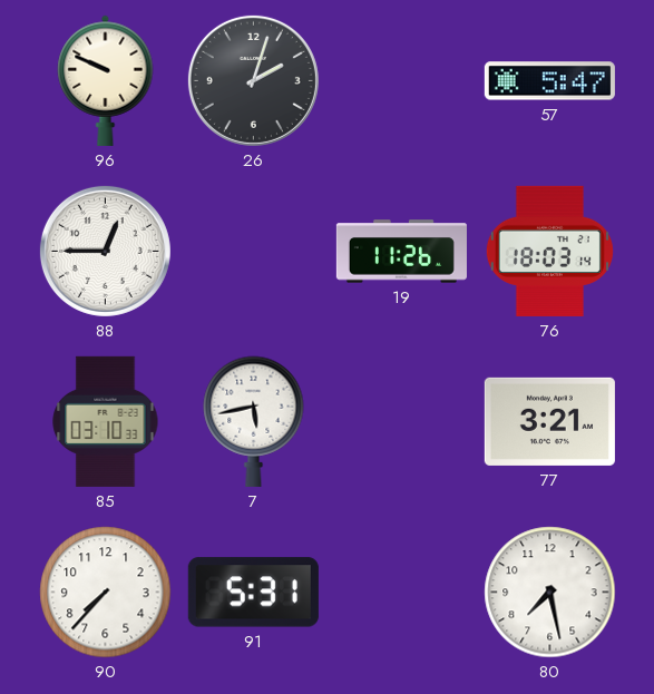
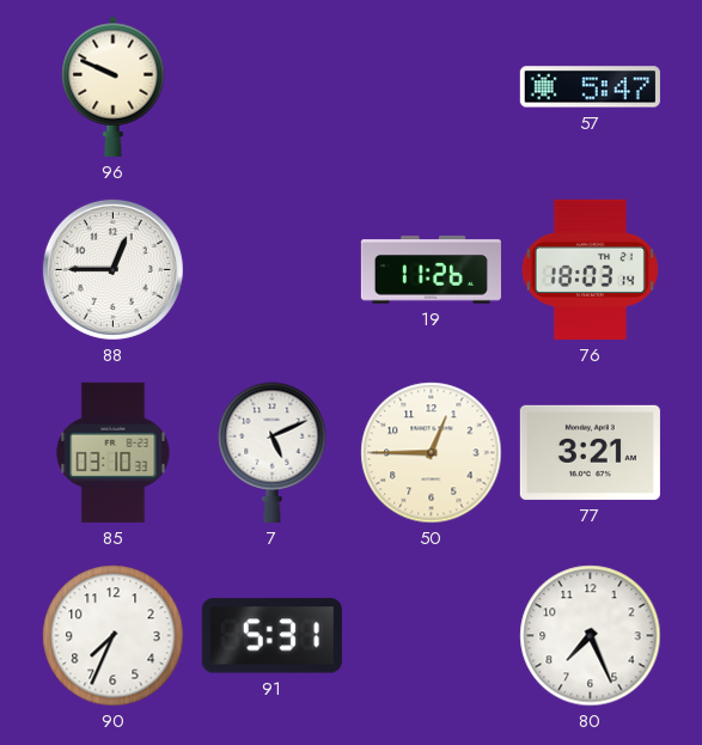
26: 2:03 -> none
7: 5:43 -> 5:11
50: none -> 12:45
90: 7:37 -> 7:34
80: 7:28 -> 7:26
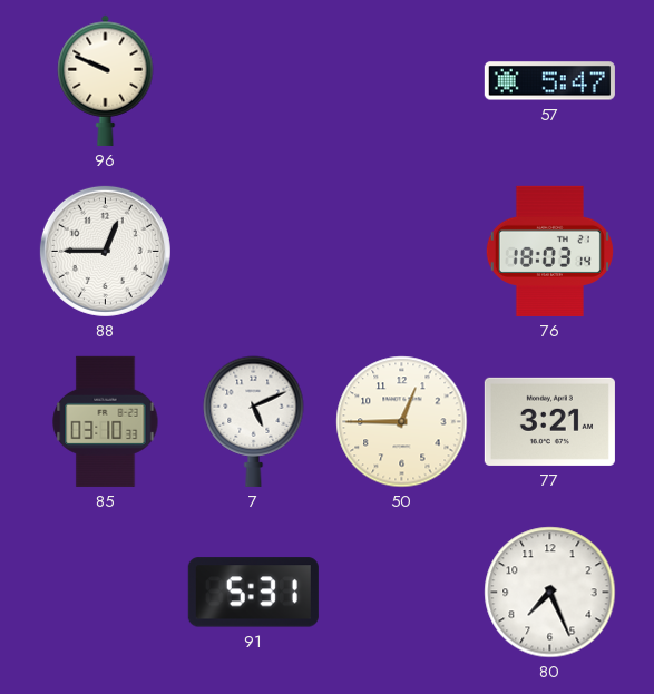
19: 11:26 -> none
90: 7:34 -> none
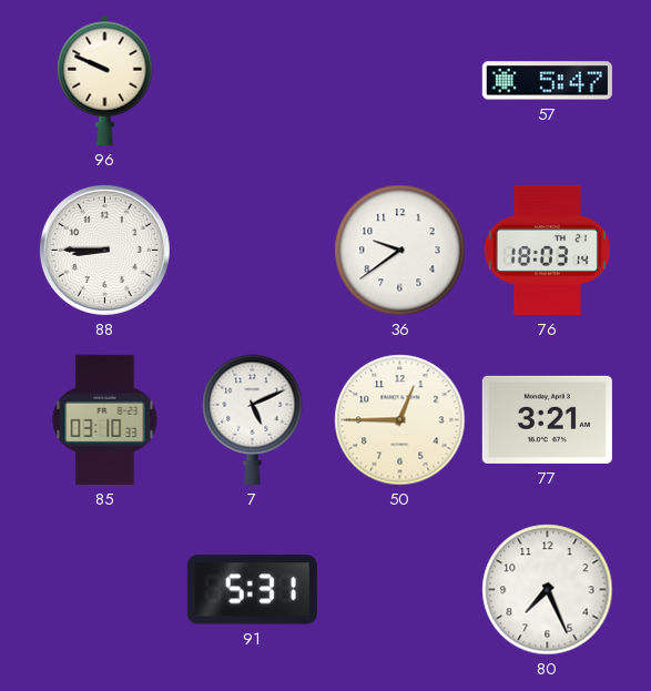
88: 12:45 -> 8:45
36: none -> 9:39
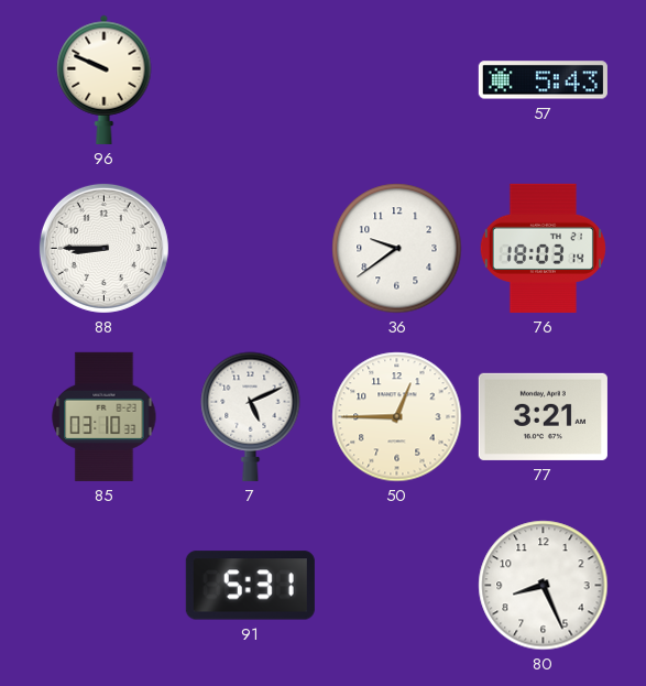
57: 5:47 -> 5:43
80: 7:26 -> 8:26
